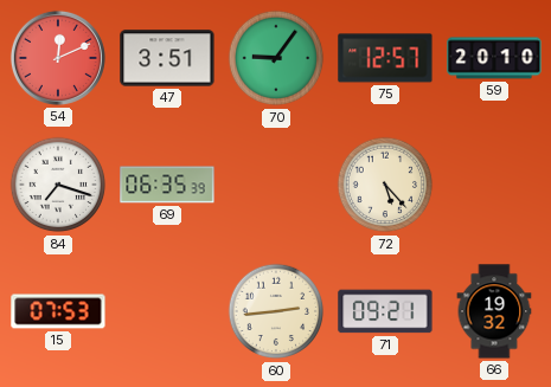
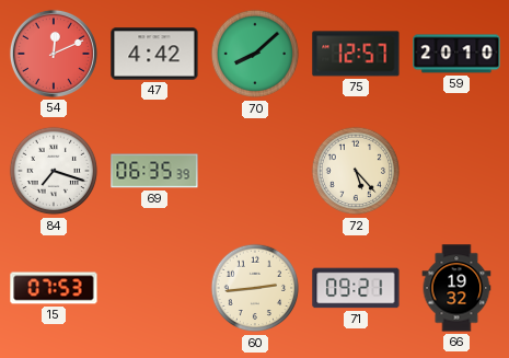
47: 3:51 -> 4:42
70: 9:06 -> 8:08
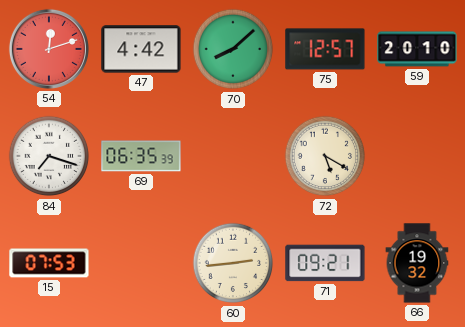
54: 12:11 -> 12:12
72: 5:23 -> 5:20
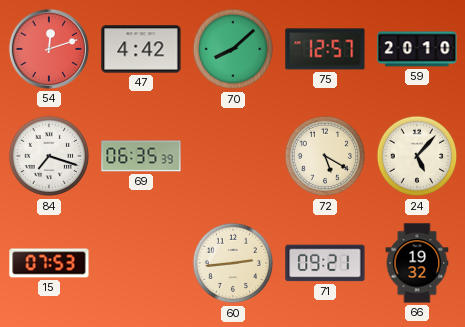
24: none -> 5:07
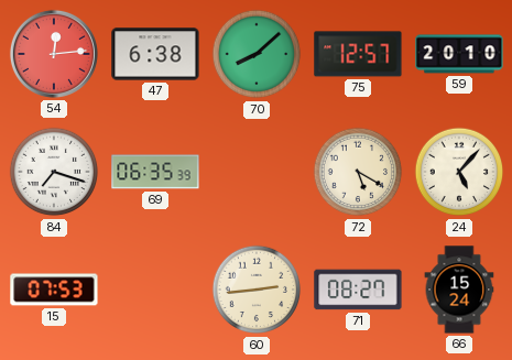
54: 12:12 -> 12:14
47: 4:42 -> 6:38
71: 09:21 -> 08:27
66: 19:32 -> 15:24
